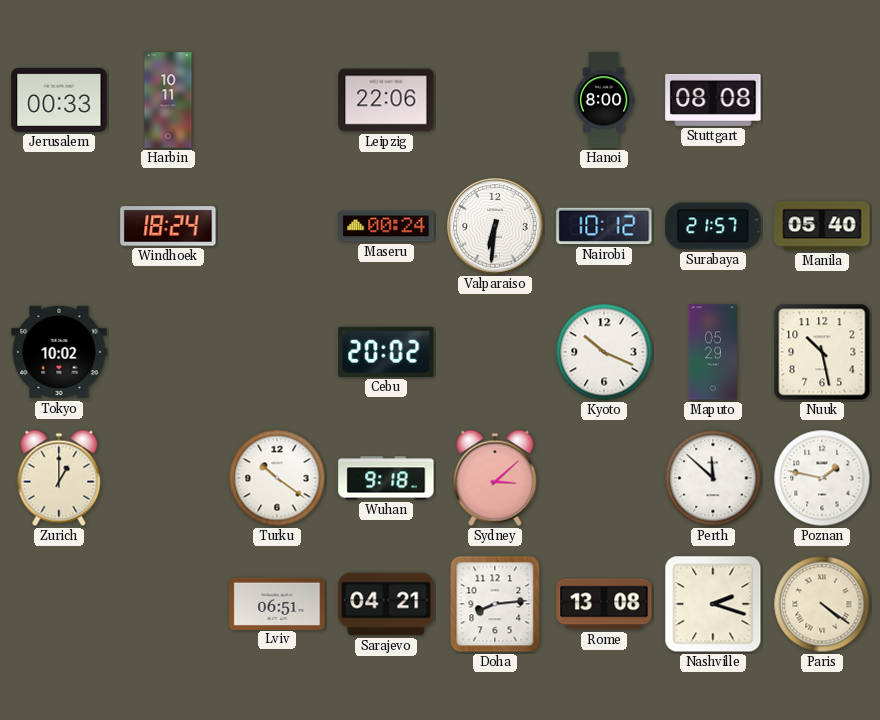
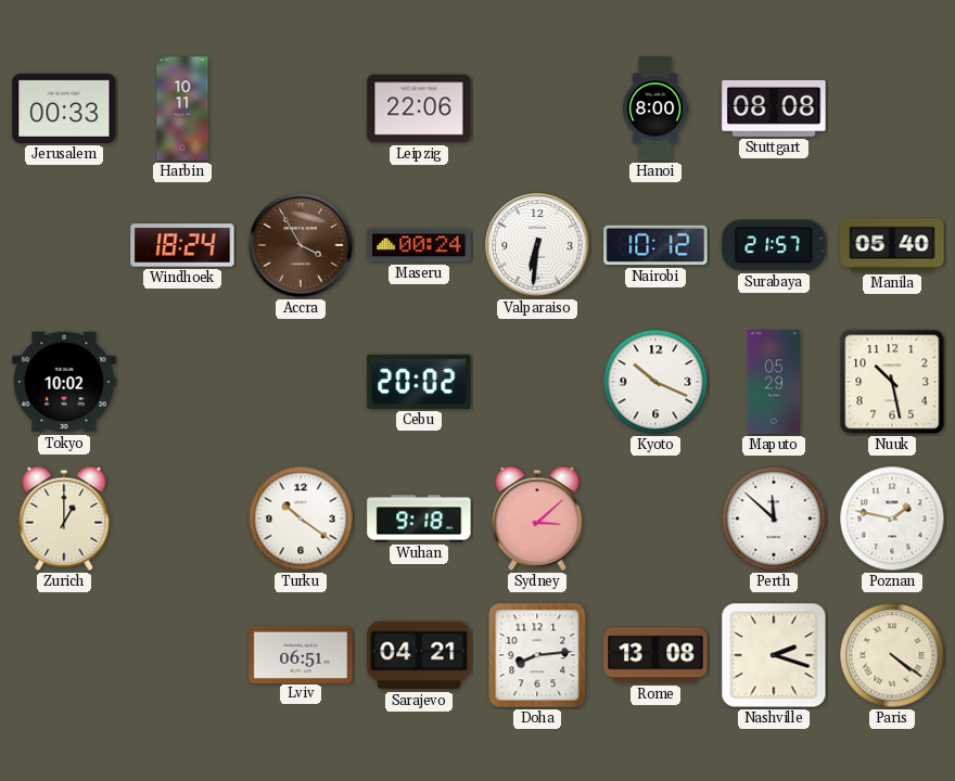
Accra: none -> 3:55
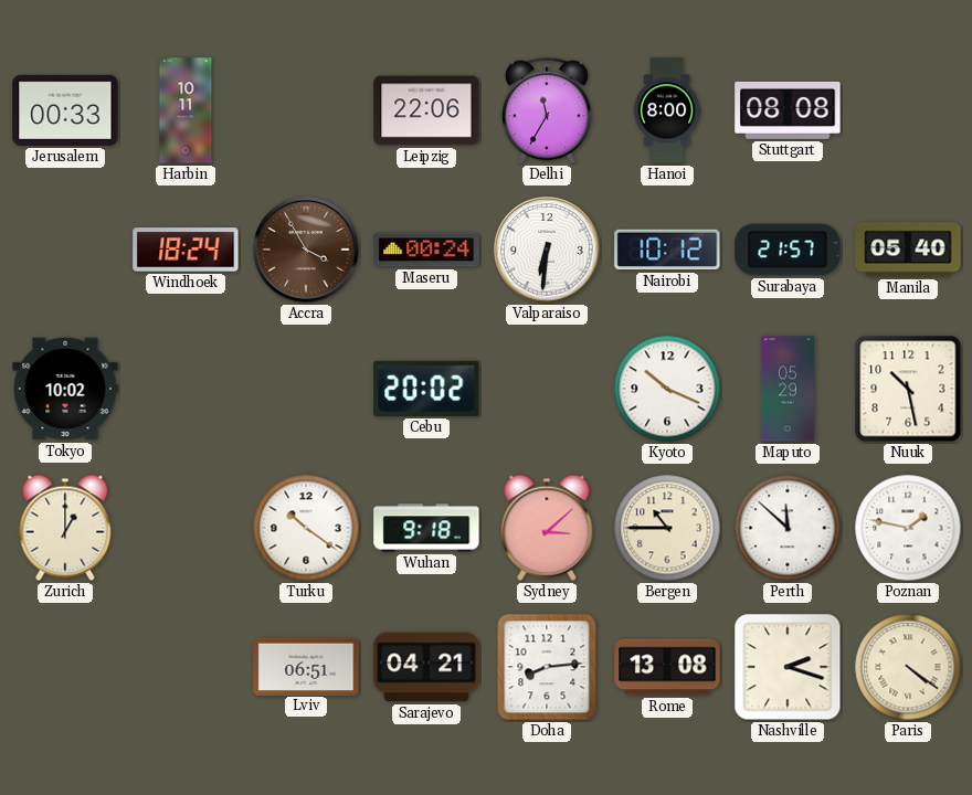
Delhi: none -> 11:35
Bergen: none -> 10:45
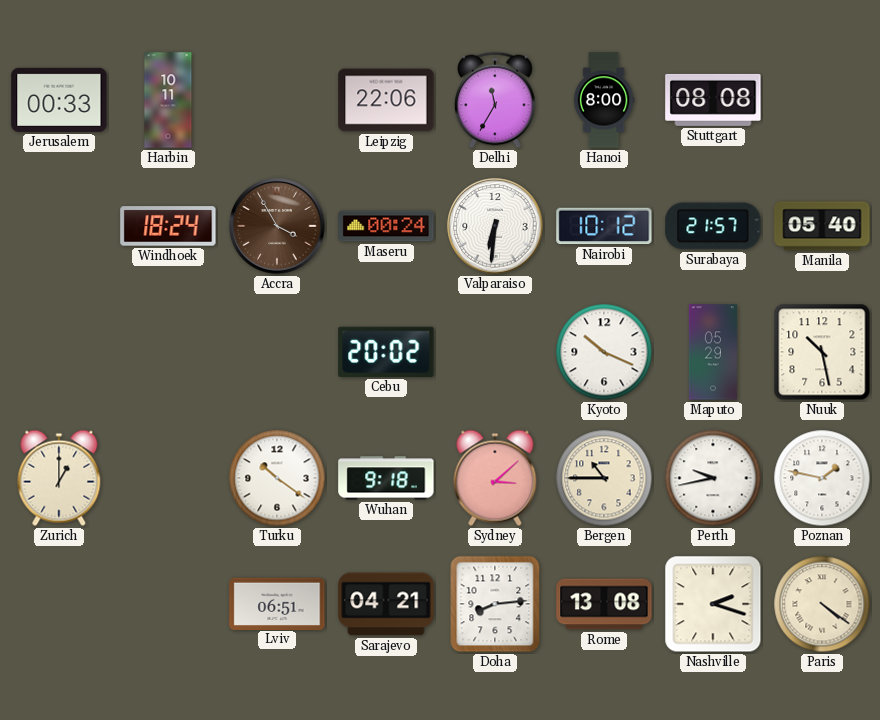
Tokyo: 10:02 -> none
Perth: 11:52 -> 9:43
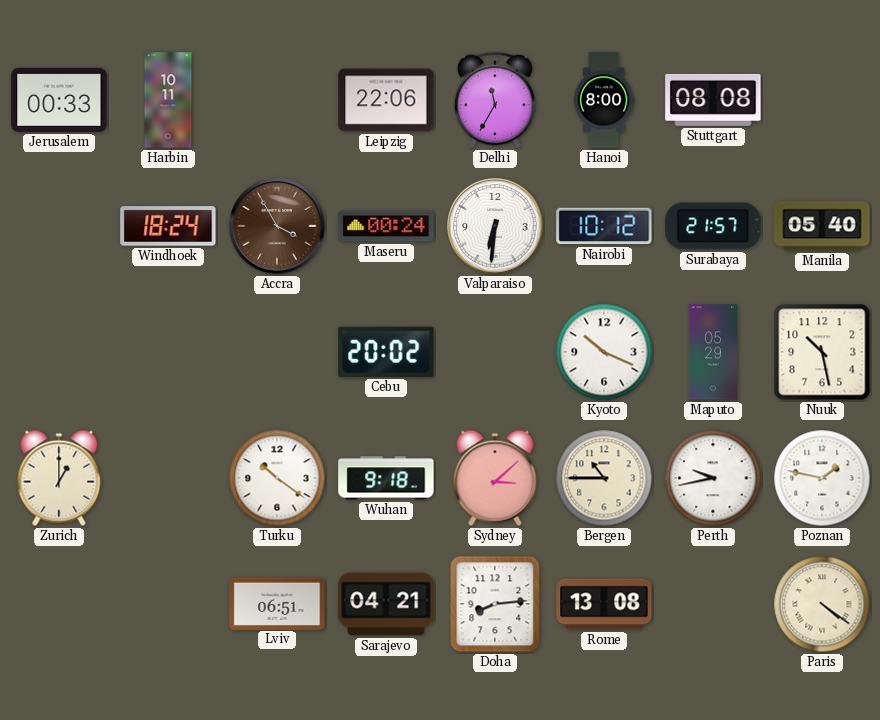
Nashville: 2:18 -> none
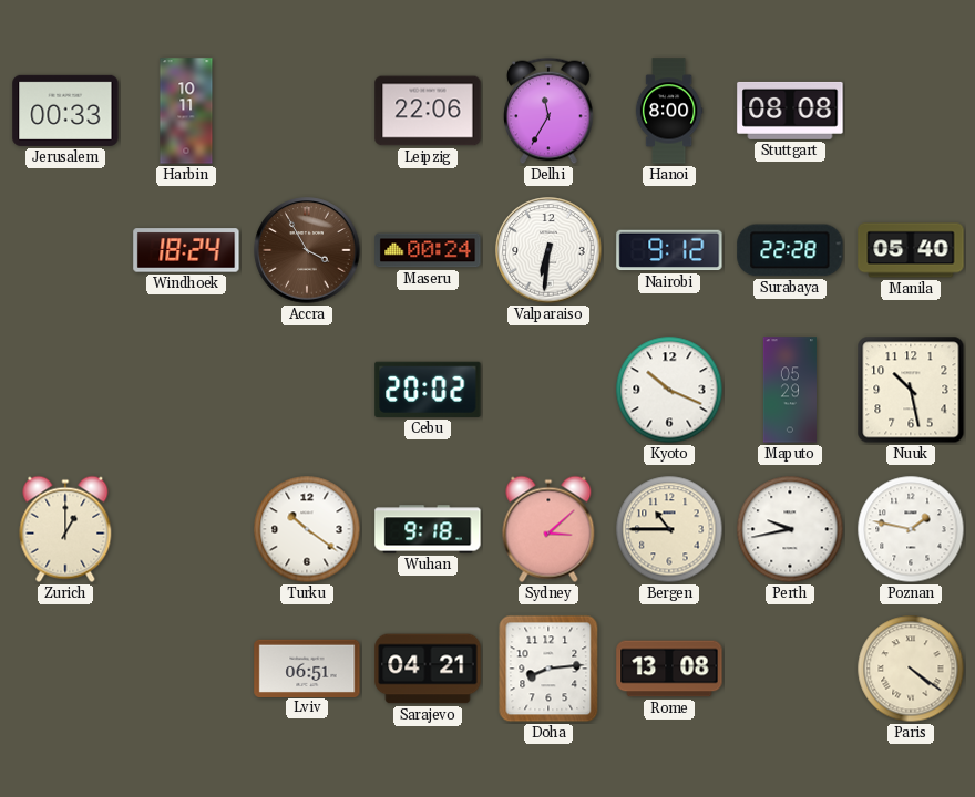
Nairobi: 10:12 -> 9:12
Surabaya: 21:57 -> 22:28
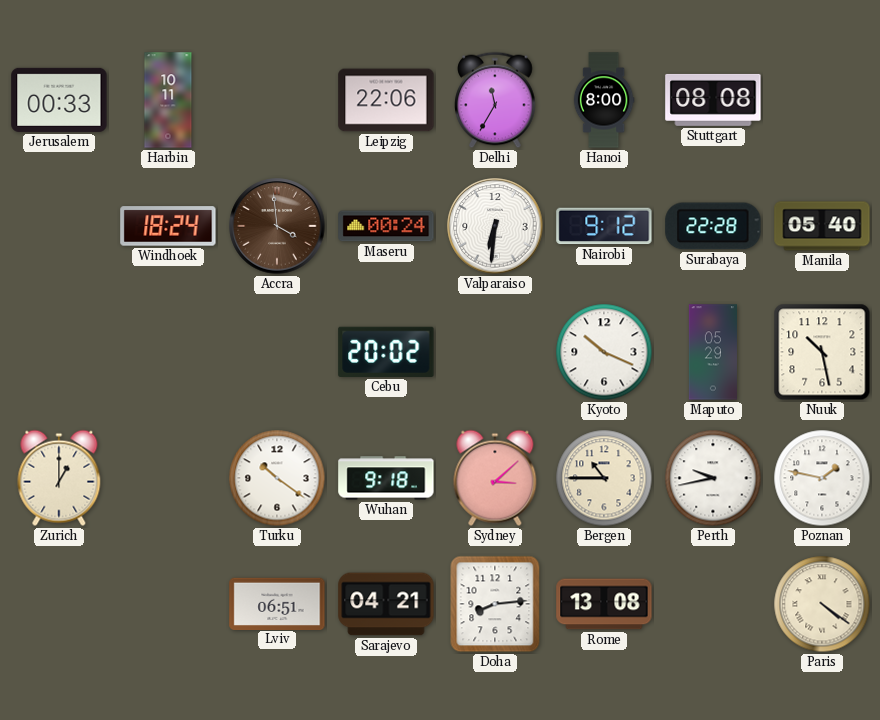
Accra: 3:55 -> 3:59
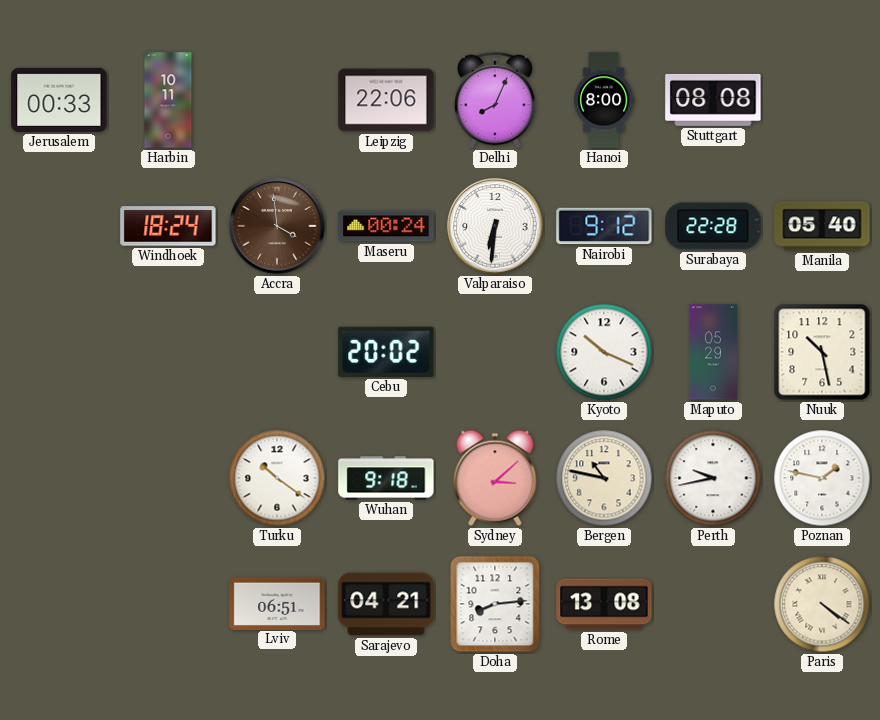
Delhi: 11:35 -> 8:04
Zurich: 1:00 -> none
Bergen: 10:45 -> 10:47
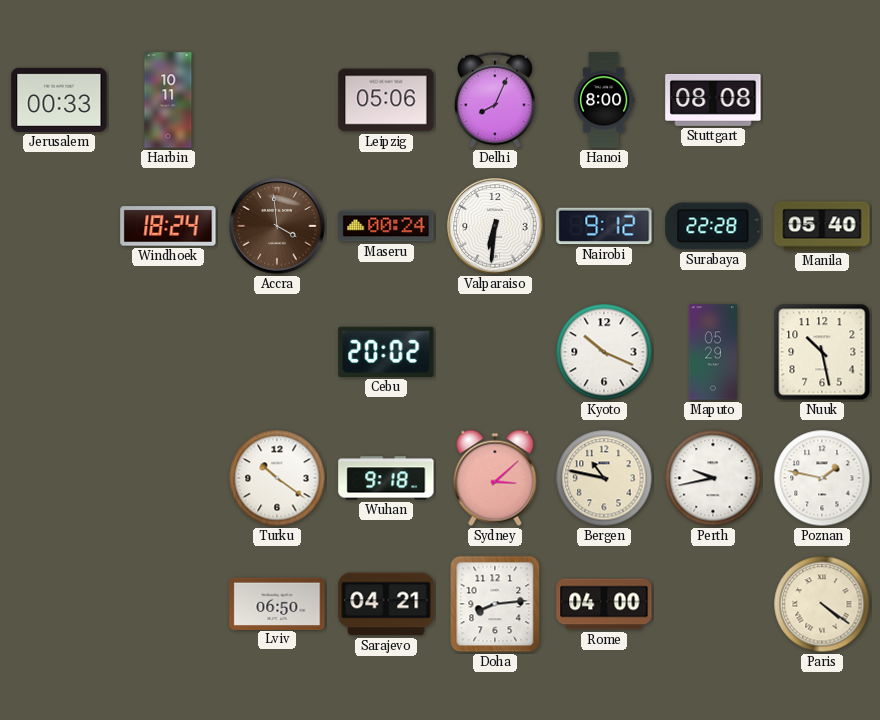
Leipzig: 22:06 -> 05:06
Lviv: 06:51 -> 06:50
Rome: 13:08 -> 04:00
